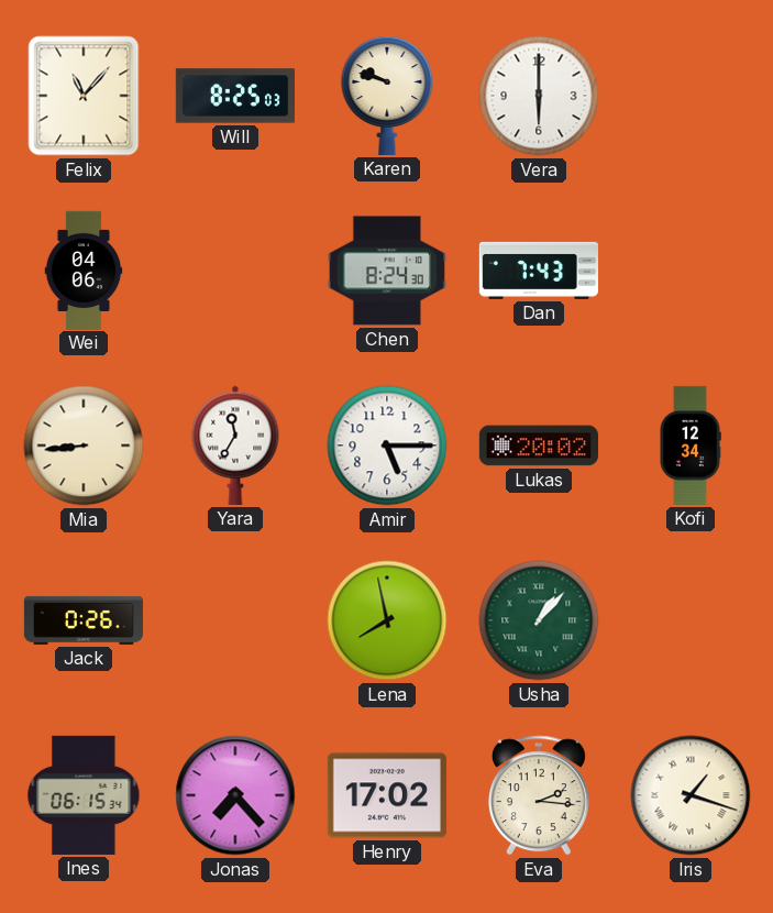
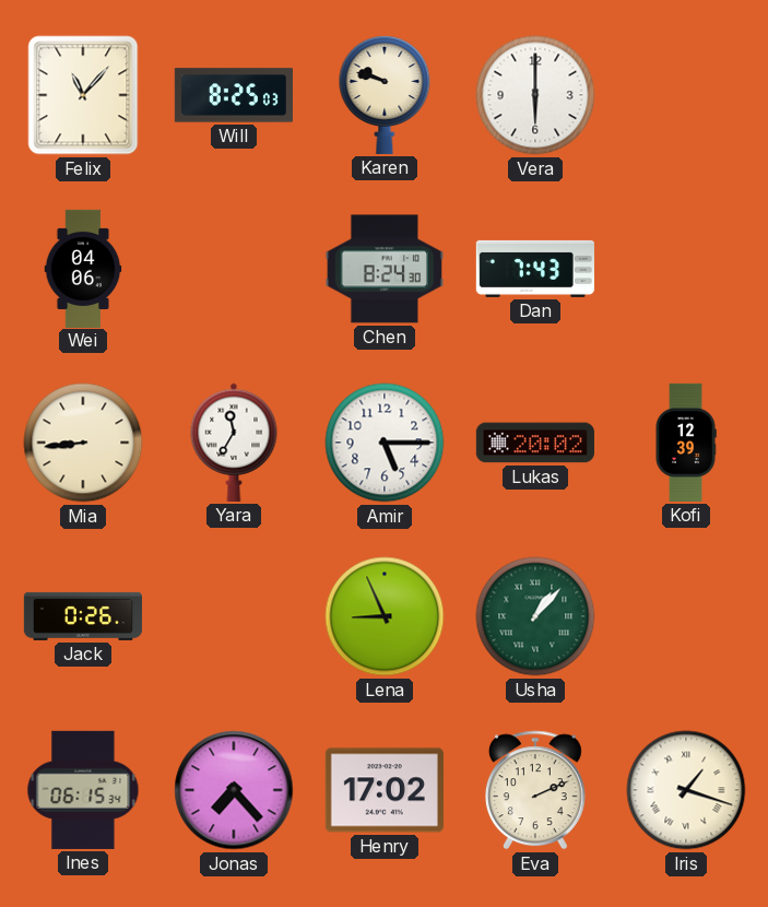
Kofi: 12:34 -> 12:39
Lena: 7:58 -> 8:56
Eva: 2:16 -> 2:11
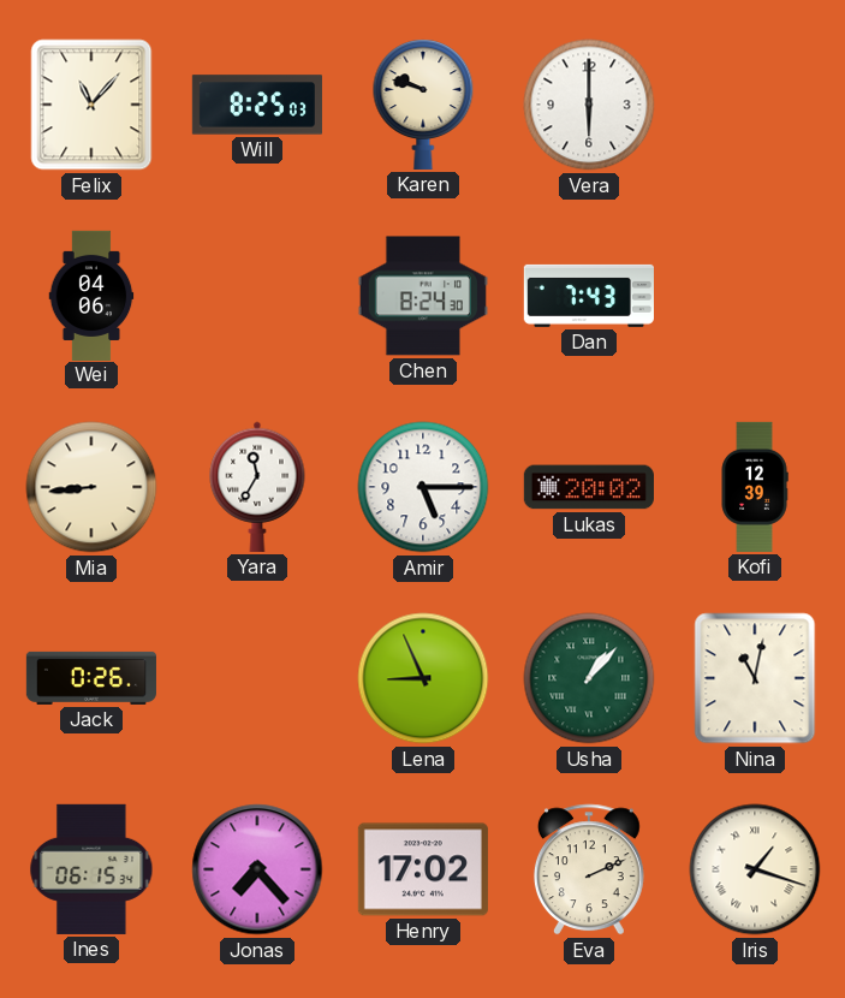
Nina: none -> 11:02
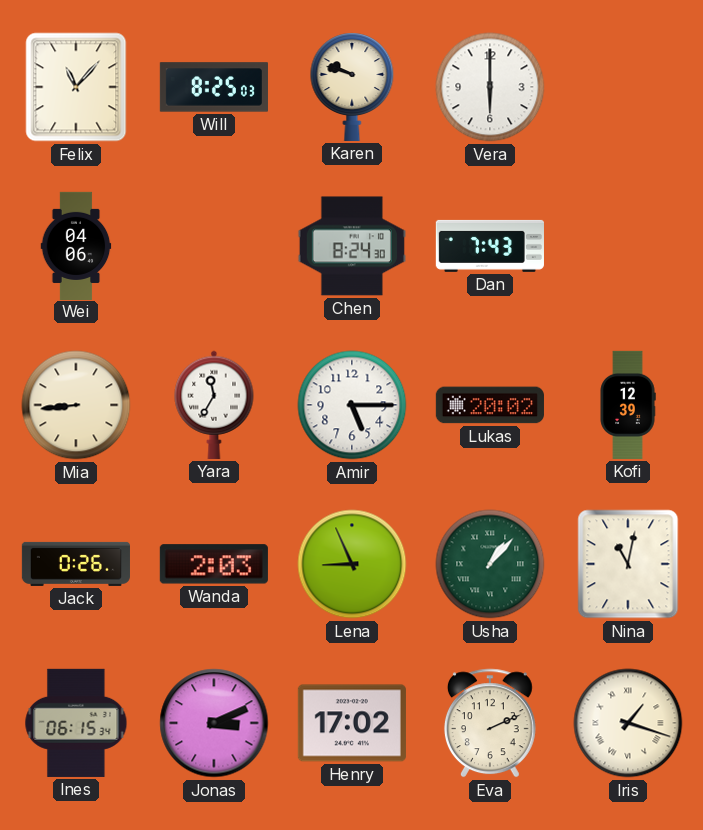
Wanda: none -> 2:03
Jonas: 7:23 -> 3:11
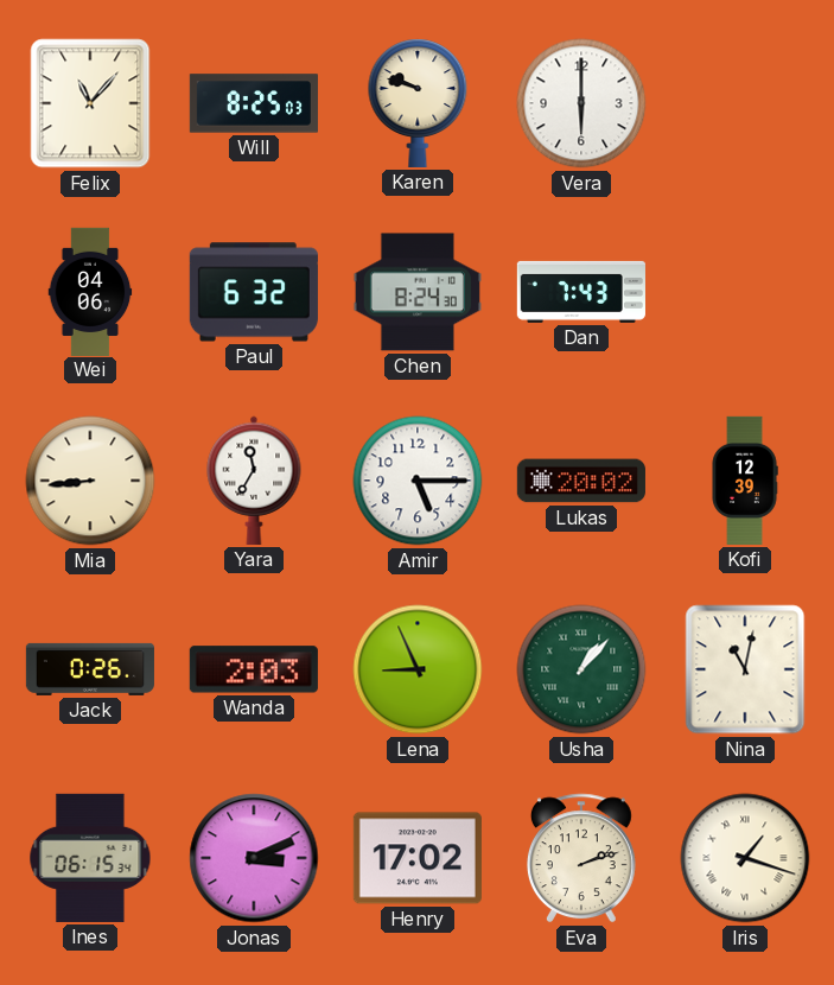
Paul: none -> 6:32
Eva: 2:11 -> 2:12
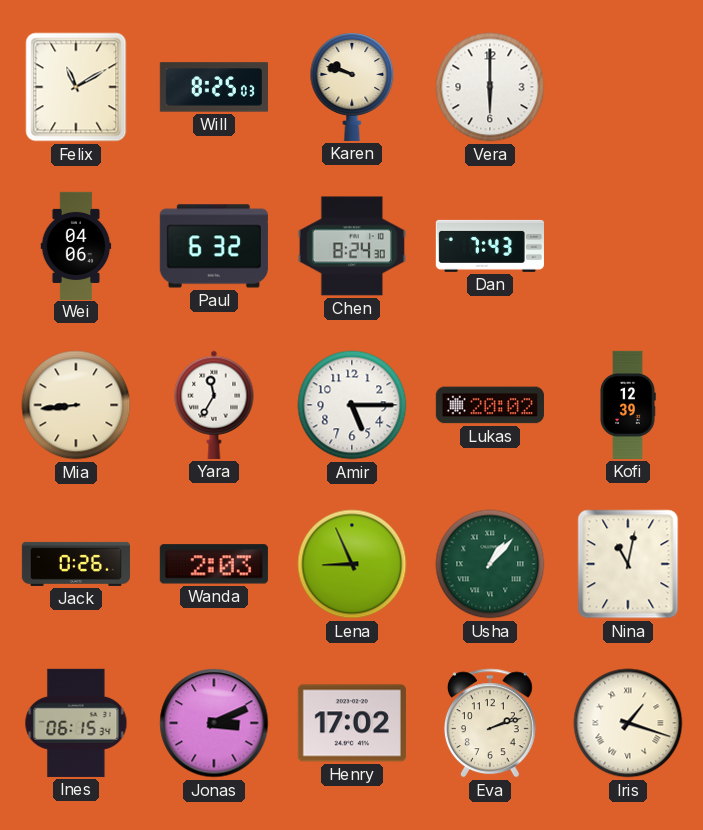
Felix: 11:07 -> 11:10
